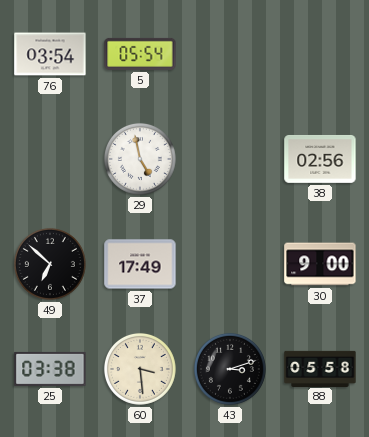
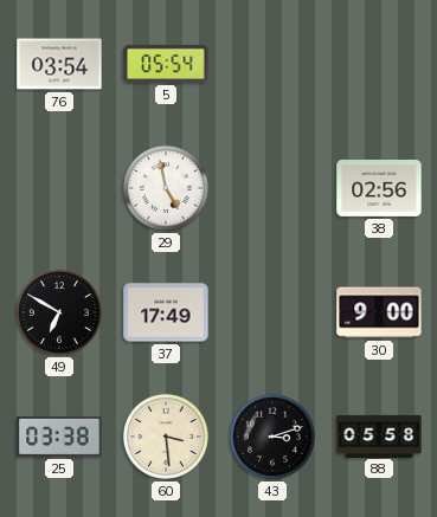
49: 6:52 -> 6:50
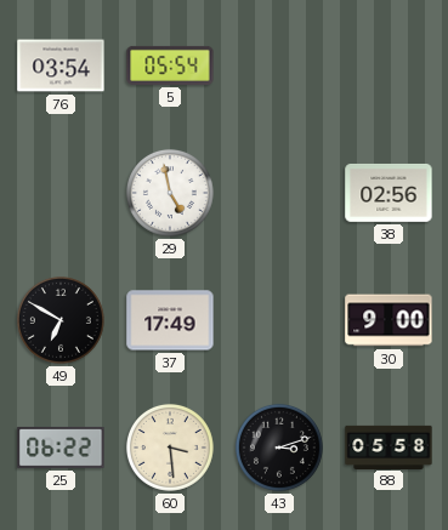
25: 03:38 -> 06:22
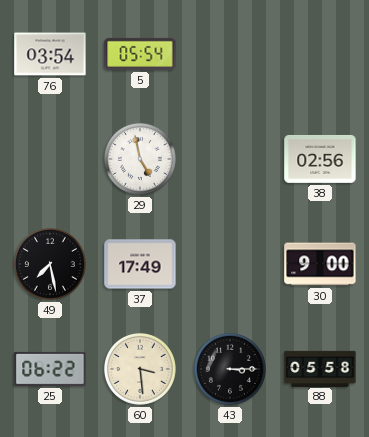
49: 6:50 -> 7:28
43: 3:12 -> 3:15
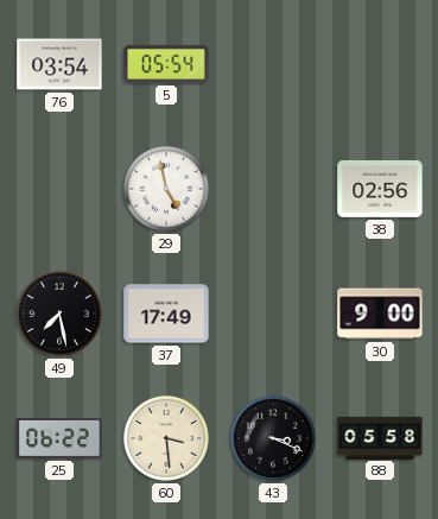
43: 3:15 -> 3:19
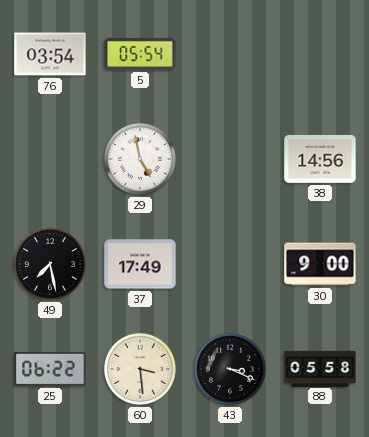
38: 02:56 -> 14:56
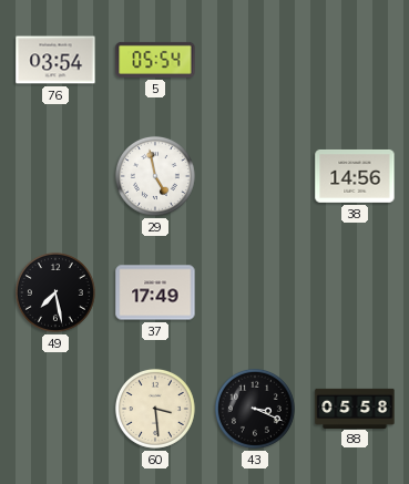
30: 9:00 -> none
25: 06:22 -> none
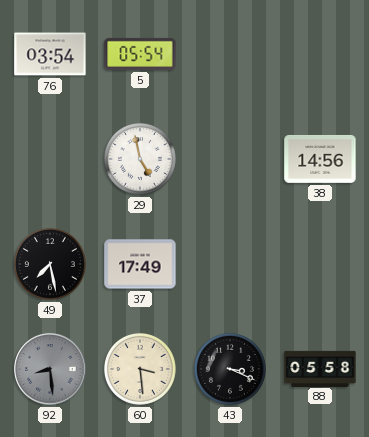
92: none -> 8:29
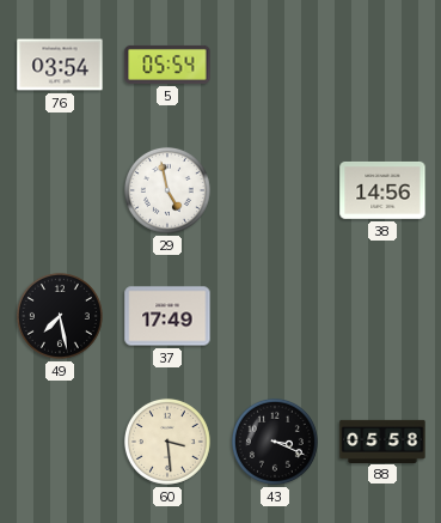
92: 8:29 -> none
